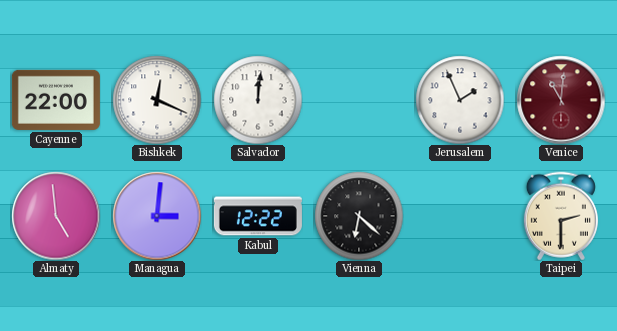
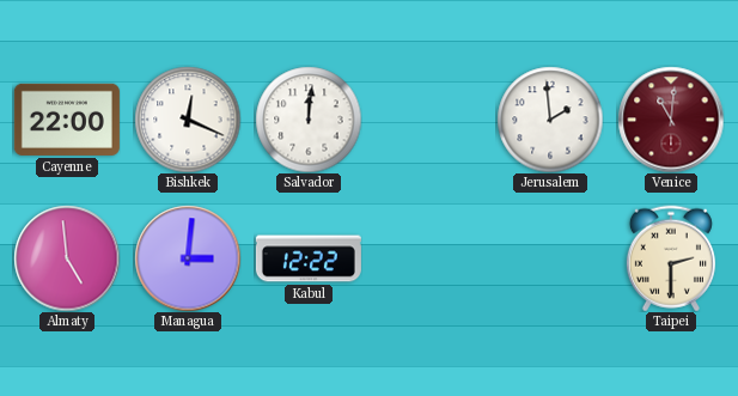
Jerusalem: 1:56 -> 1:59
Vienna: 6:22 -> none
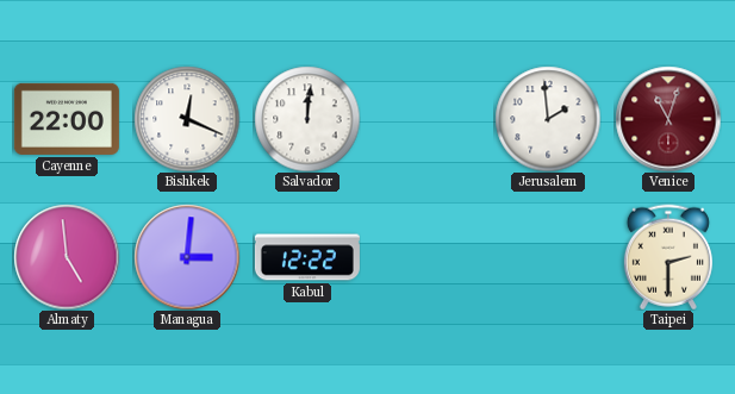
Venice: 11:01 -> 11:03
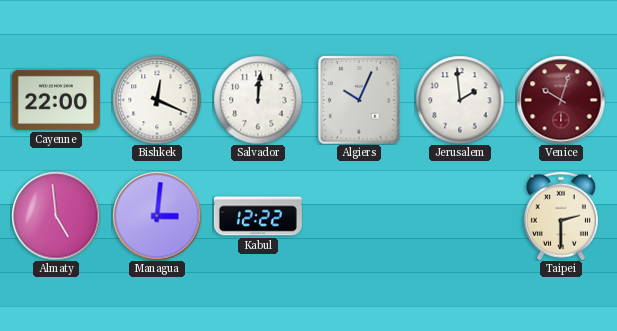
Algiers: none -> 10:04
Venice: 11:03 -> 10:03
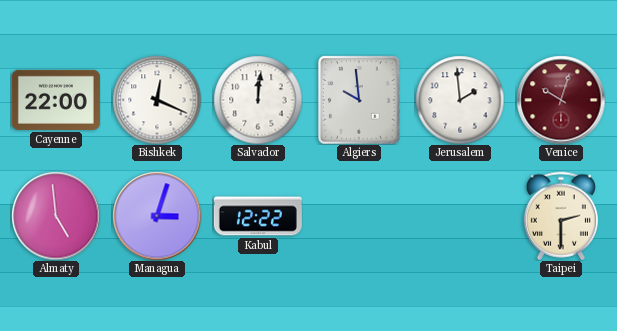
Algiers: 10:04 -> 9:59
Managua: 3:01 -> 3:03
